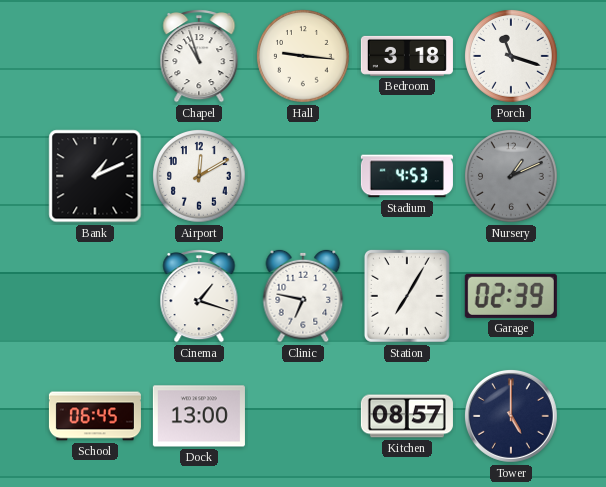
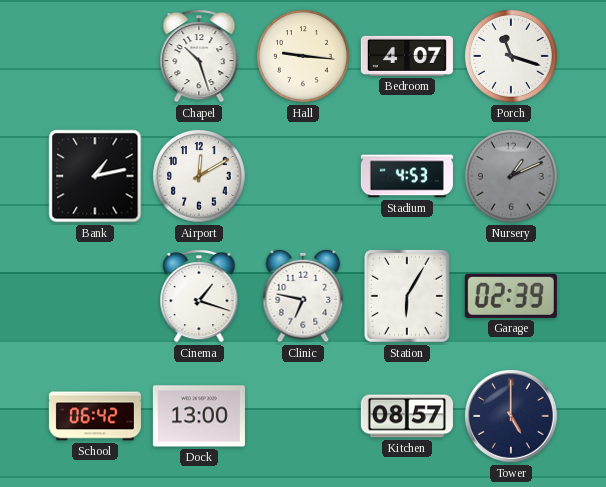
Chapel: 10:57 -> 10:27
Bedroom: 3:18 -> 4:07
Bank: 1:11 -> 1:13
Station: 7:05 -> 6:05
School: 06:45 -> 06:42
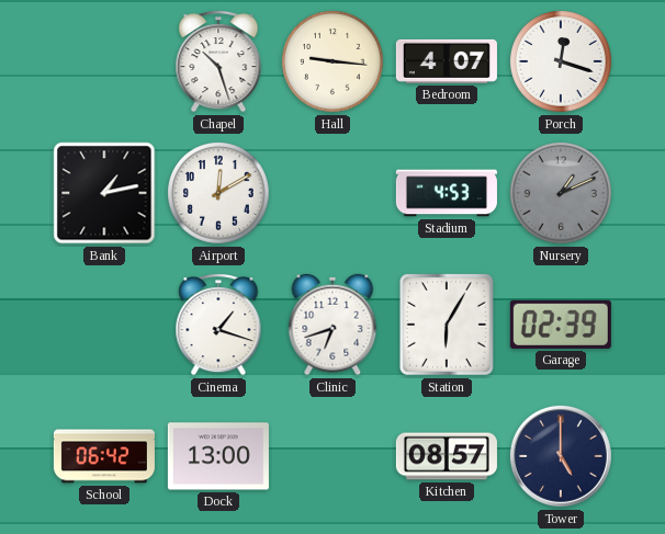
Porch: 11:18 -> 12:18
Clinic: 6:47 -> 6:42
